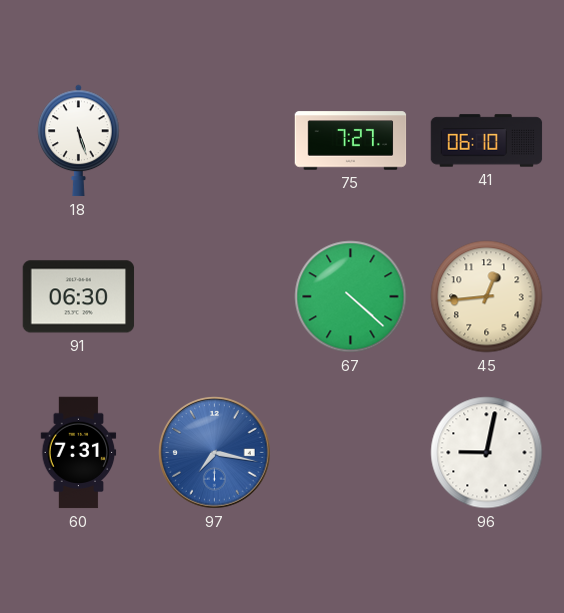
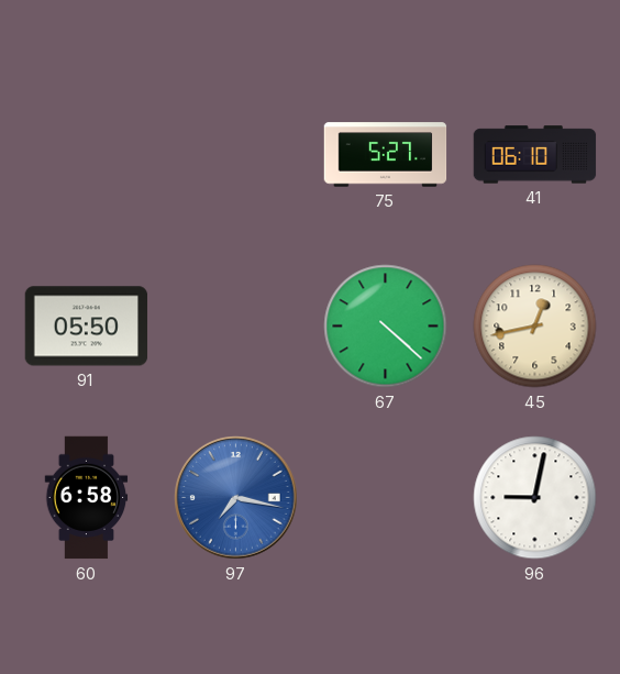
18: 5:27 -> none
75: 7:27 -> 5:27
91: 06:30 -> 05:50
45: 12:44 -> 12:43
60: 7:31 -> 6:58
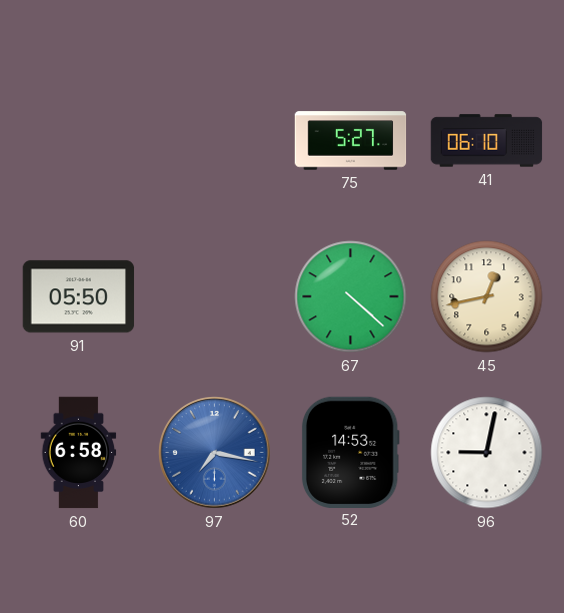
52: none -> 14:53
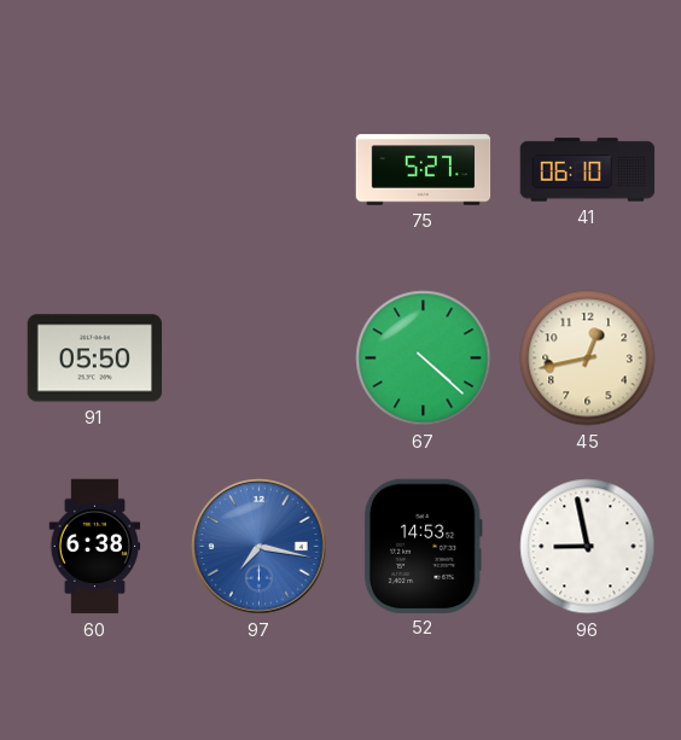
60: 6:58 -> 6:38
96: 9:02 -> 8:58
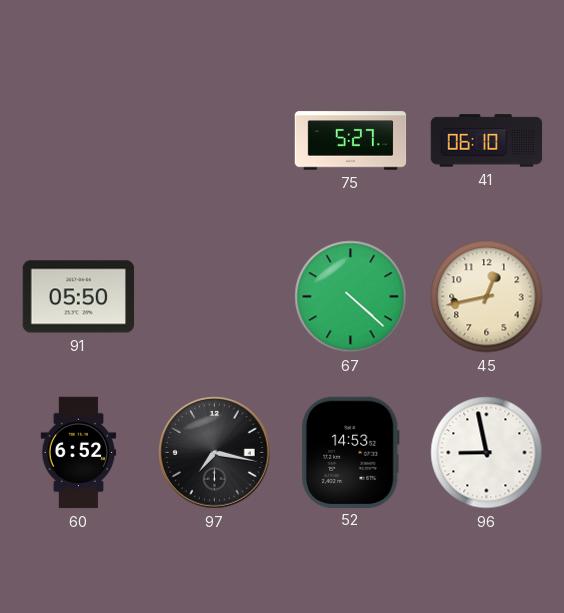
60: 6:38 -> 6:52
97 dial: blue -> black
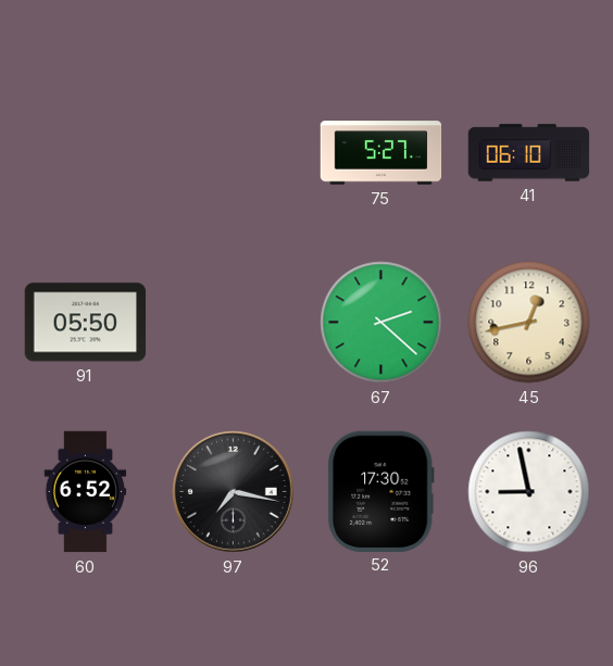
67: 4:22 -> 2:22
52: 14:53 -> 17:30
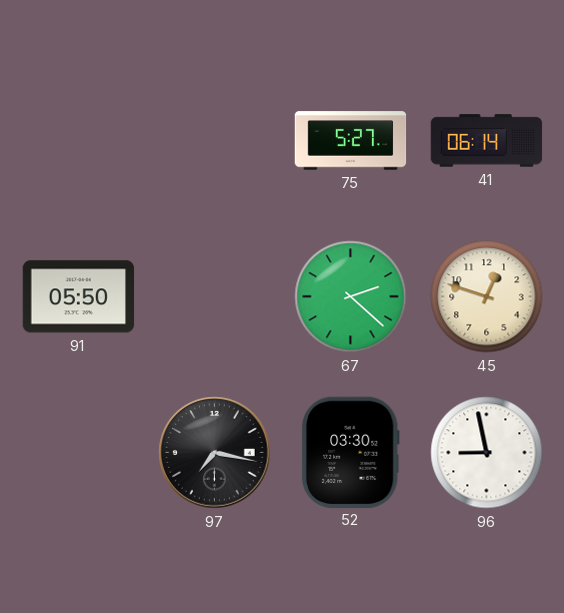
41: 06:10 -> 06:14
45: 12:43 -> 12:48
60: 6:52 -> none
52: 17:30 -> 03:30
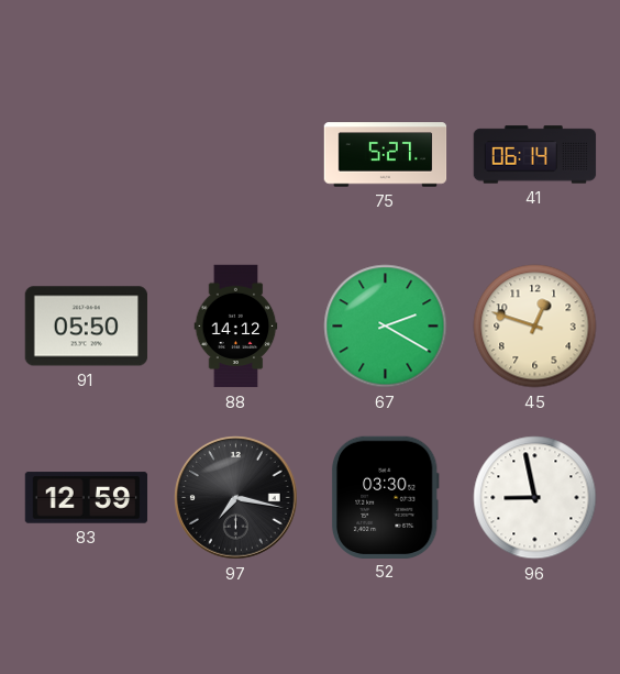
88: none -> 14:12
67: 2:22 -> 2:20
83: none -> 12:59
